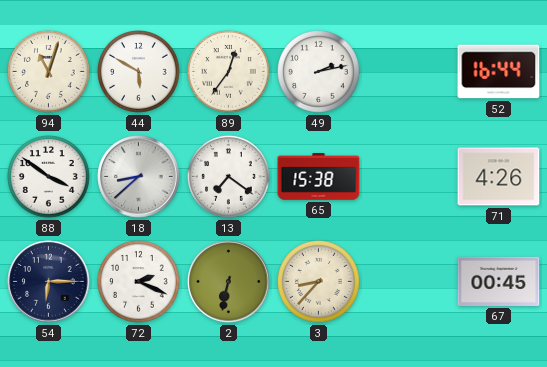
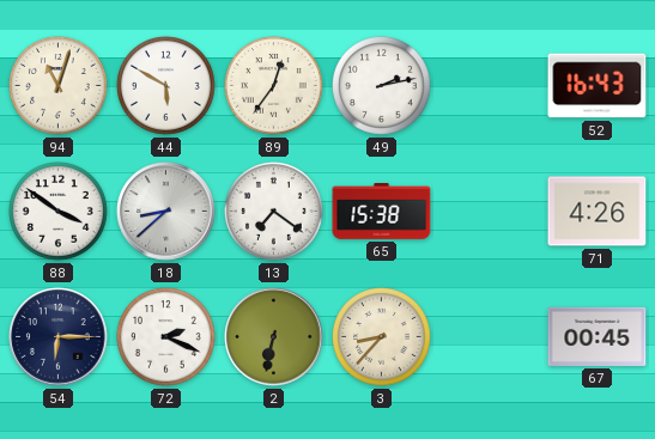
52: 16:44 -> 16:43
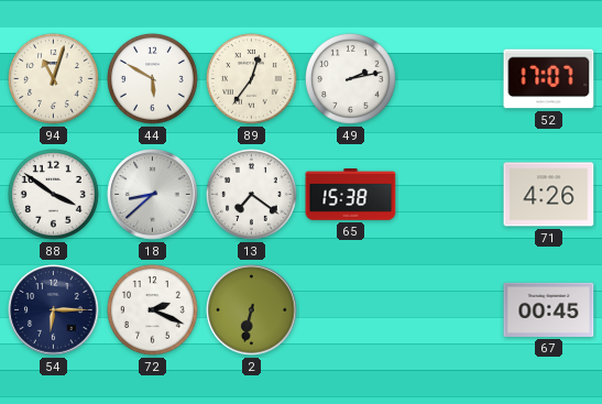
52: 16:43 -> 17:07
3: 8:37 -> none
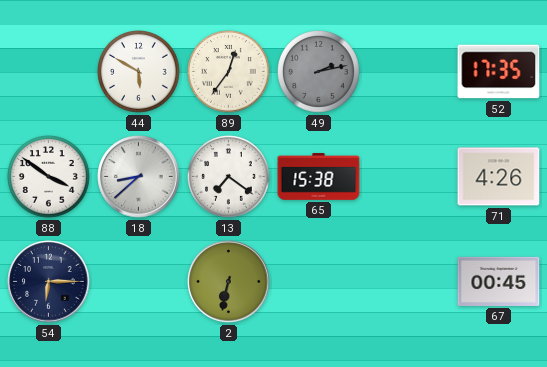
94: 11:03 -> none
49 dial: white -> grey
52: 17:07 -> 17:35
72: 2:19 -> none
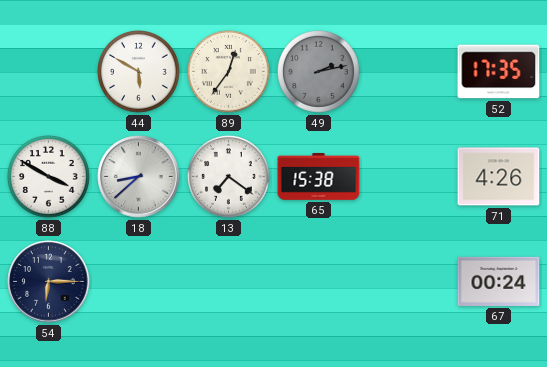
88: 3:51 -> 3:50
2: 6:32 -> none
67: 00:45 -> 00:24
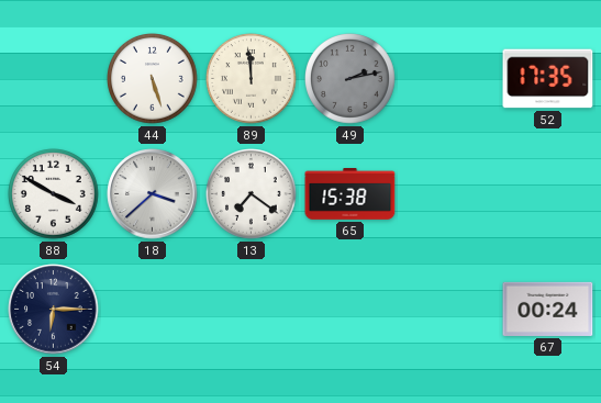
44: 5:50 -> 5:27
89: 12:36 -> 11:59
18: 8:38 -> 3:38
71: 4:26 -> none
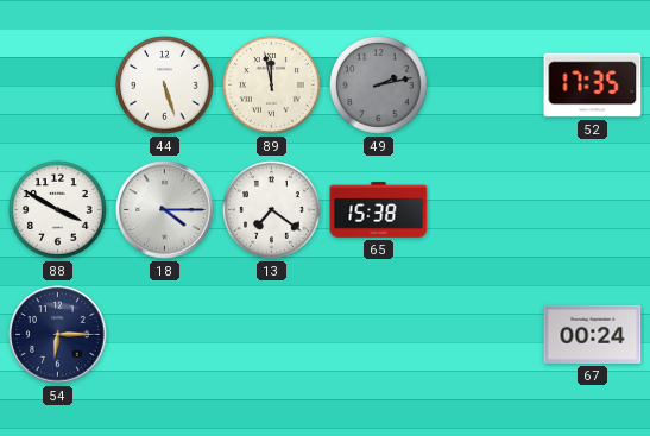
89: 11:59 -> 11:58
18: 3:38 -> 4:15
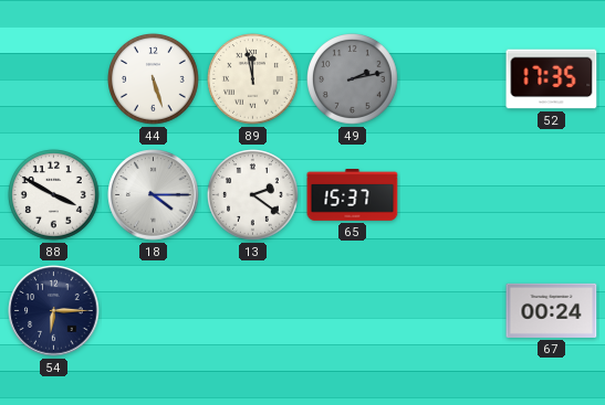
13: 7:21 -> 2:21
65: 15:38 -> 15:37
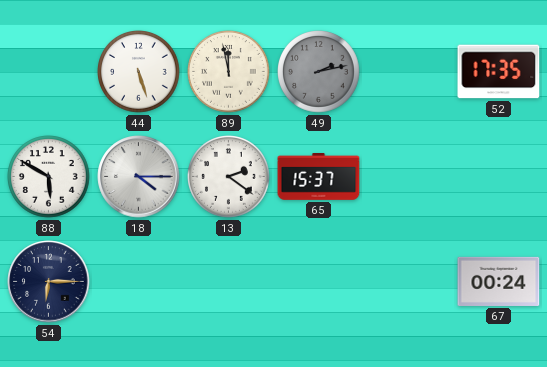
88: 3:50 -> 5:50
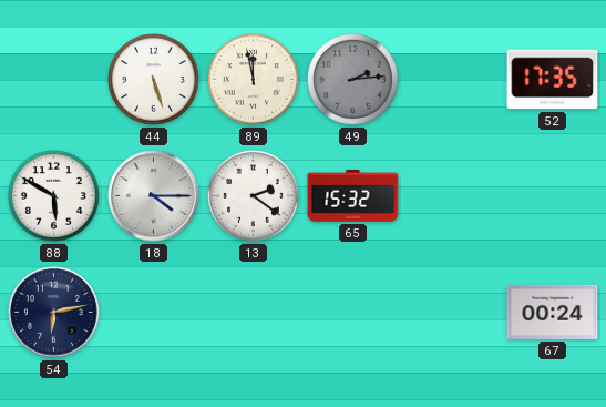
49: 2:13 -> 2:14
65: 15:37 -> 15:32
54: 6:15 -> 6:13
